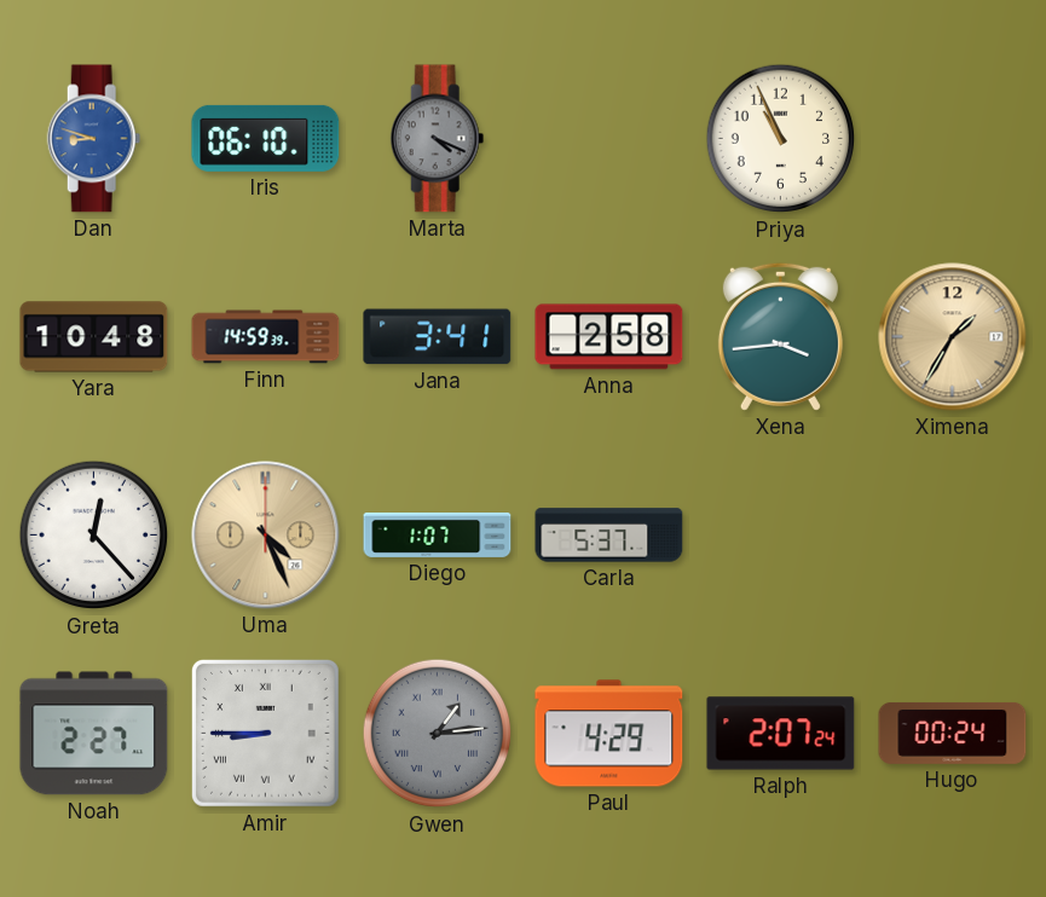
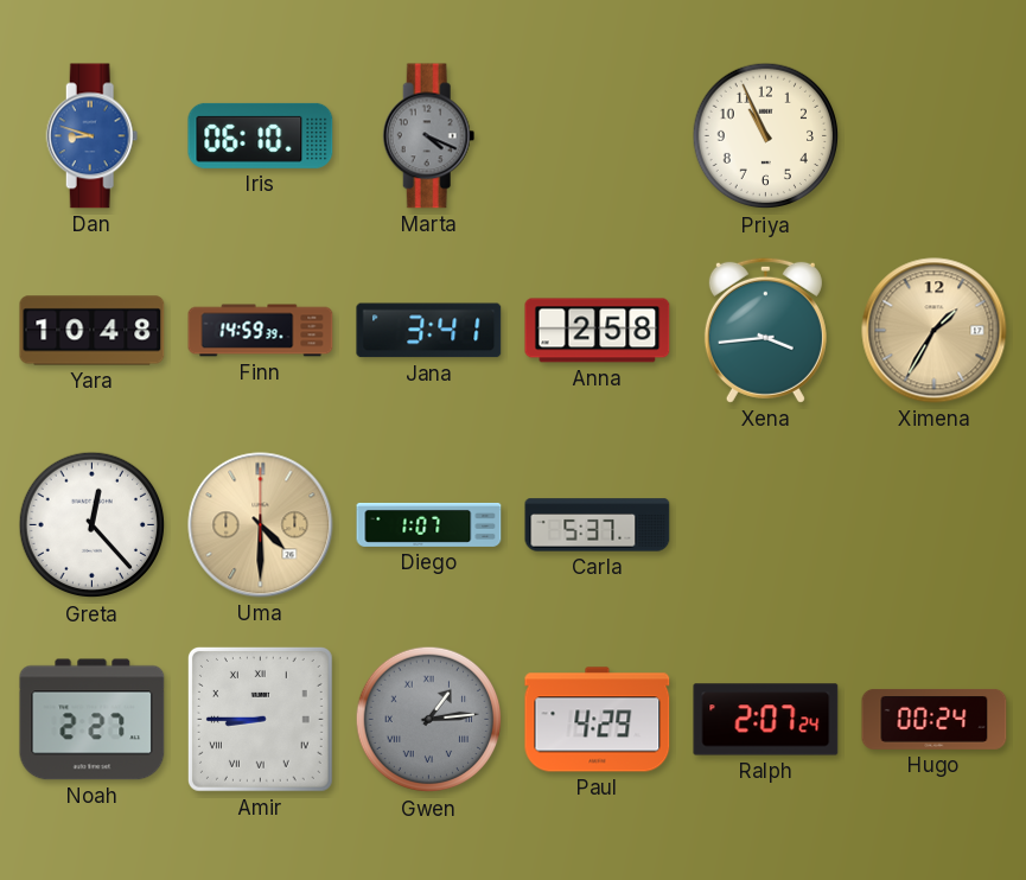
Uma: 4:26 -> 4:30
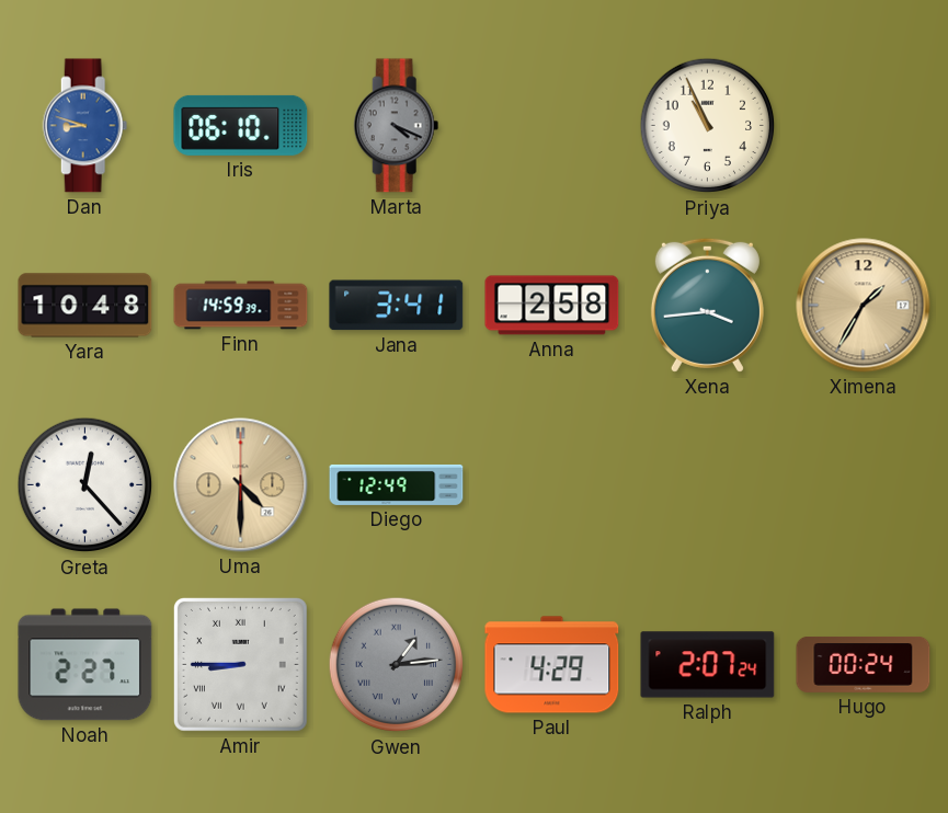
Diego: 1:07 -> 12:49
Carla: 5:37 -> none
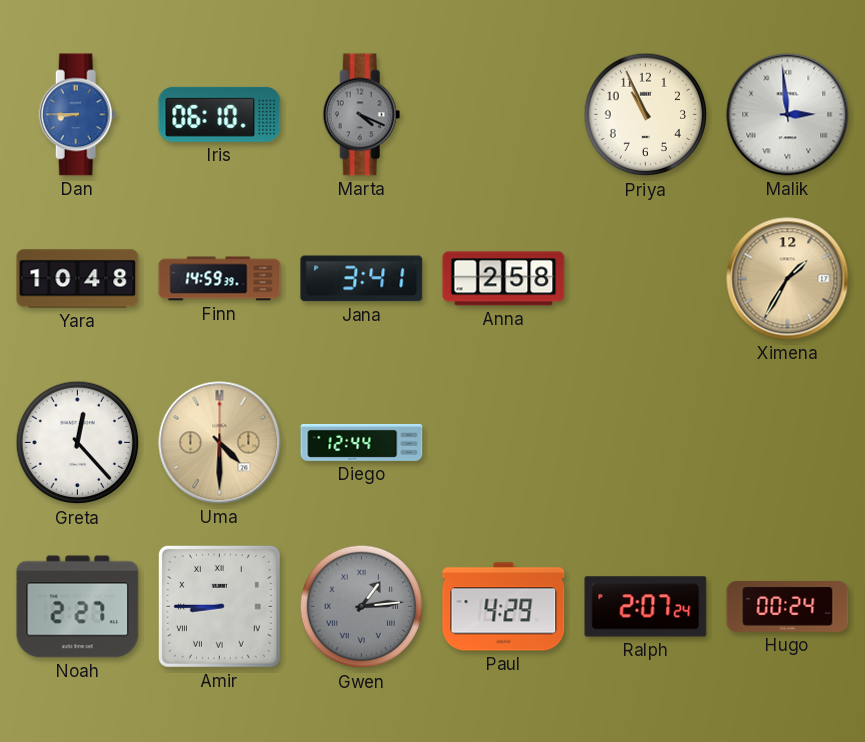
Dan: 8:48 -> 8:45
Malik: none -> 2:59
Xena: 3:44 -> none
Diego: 12:49 -> 12:44
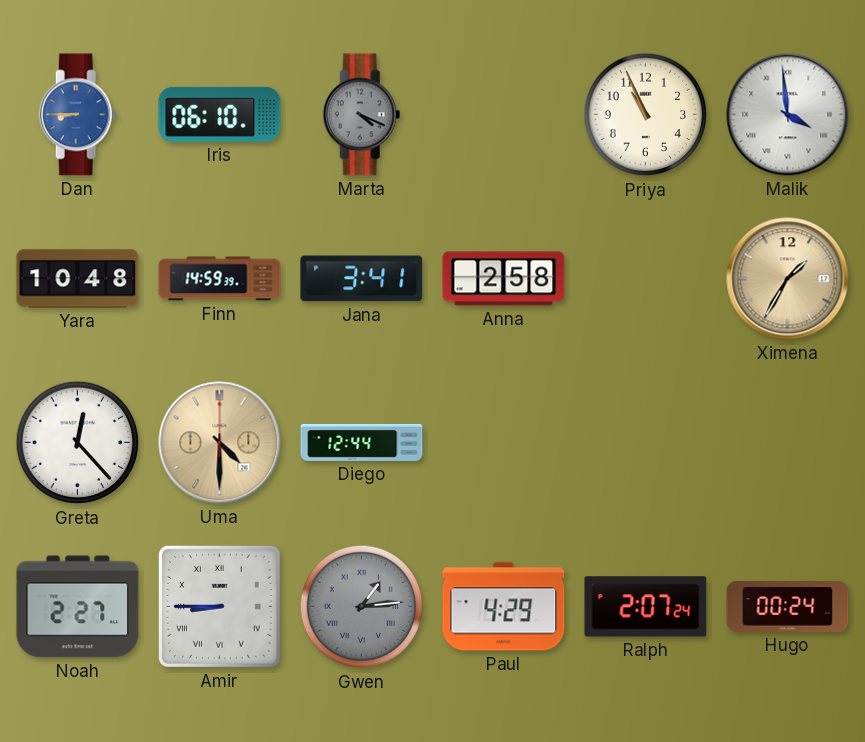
Malik: 2:59 -> 3:59
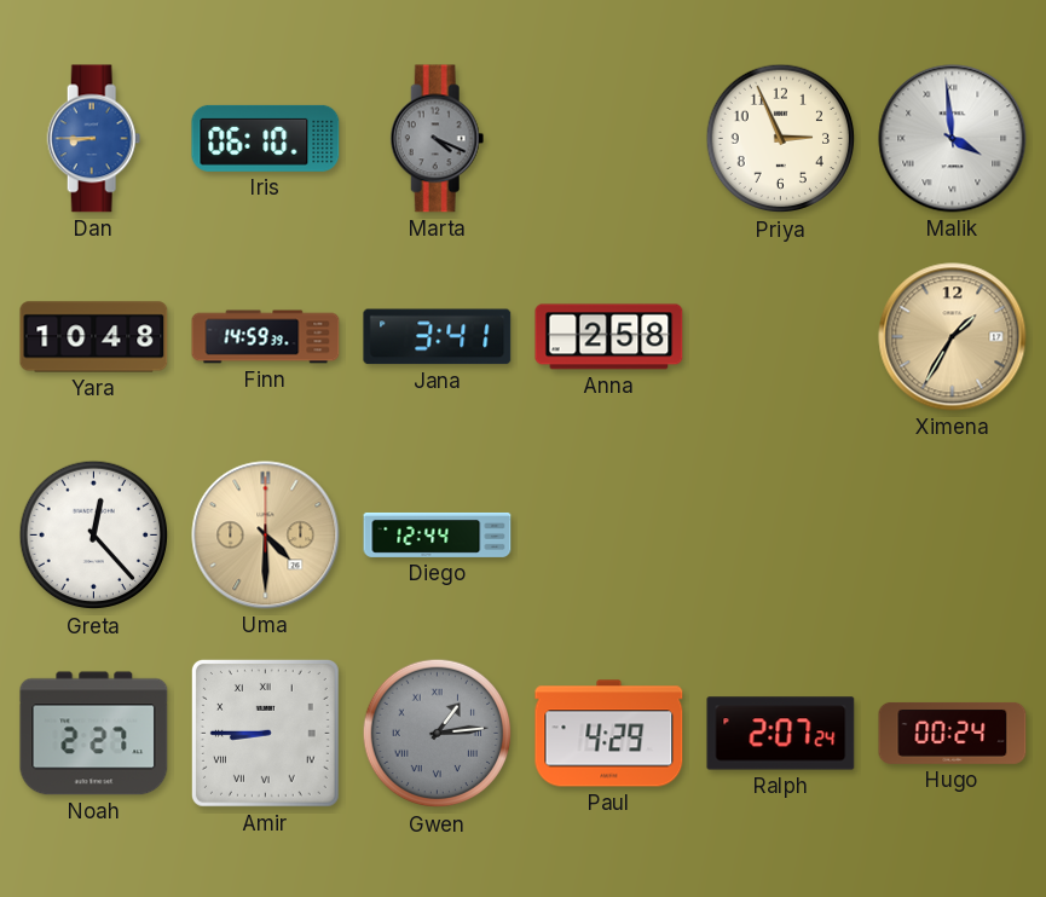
Priya: 10:56 -> 2:56
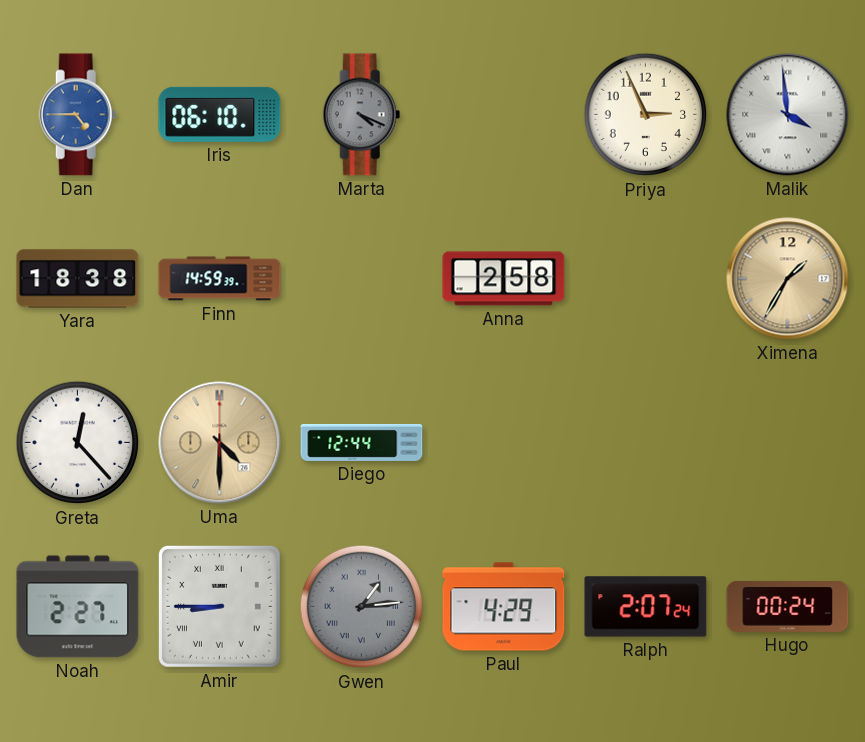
Dan: 8:45 -> 4:45
Yara: 10:48 -> 18:38
Jana: 3:41 -> none
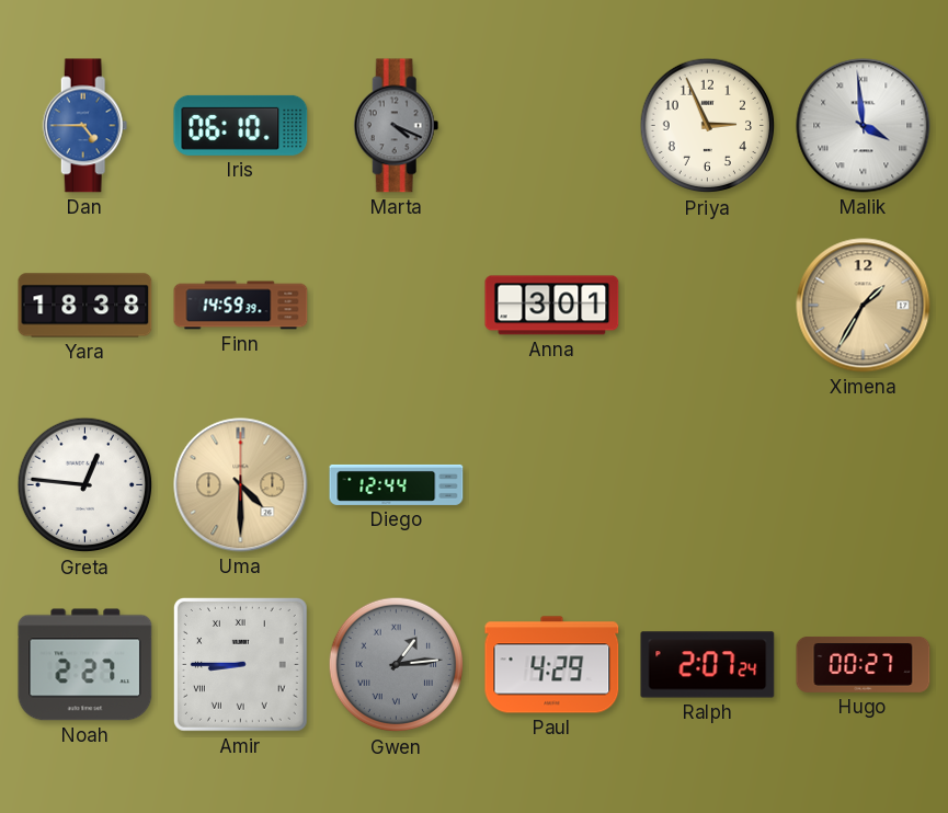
Anna: 2:58 -> 3:01
Greta: 12:23 -> 12:46
Hugo: 00:24 -> 00:27
